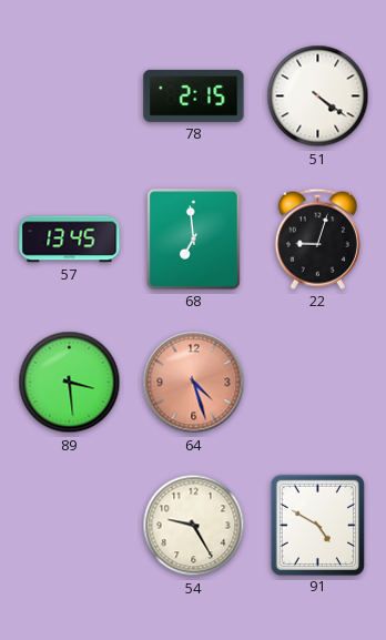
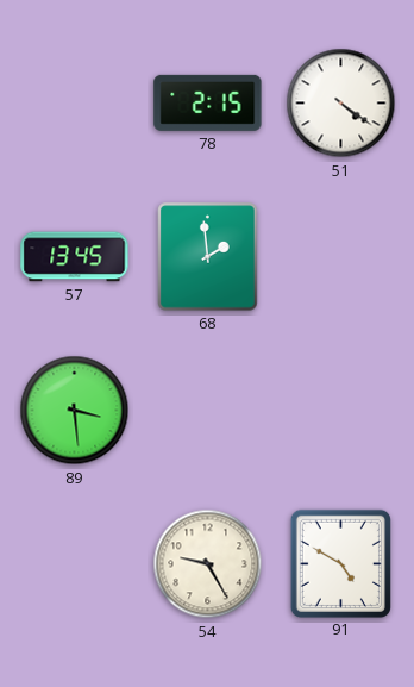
68: 6:59 -> 1:59
22: 9:03 -> none
64: 4:27 -> none
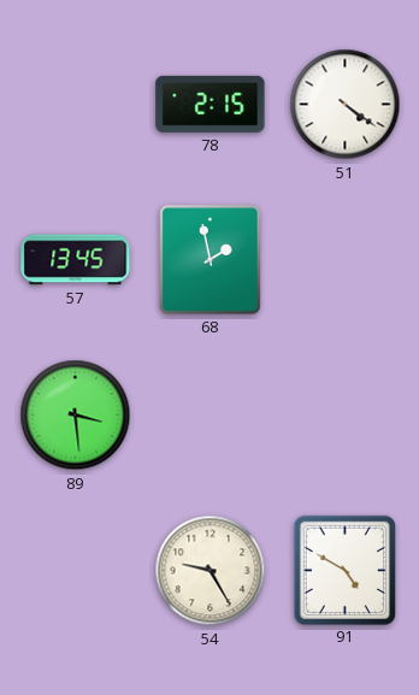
68: 1:59 -> 1:58
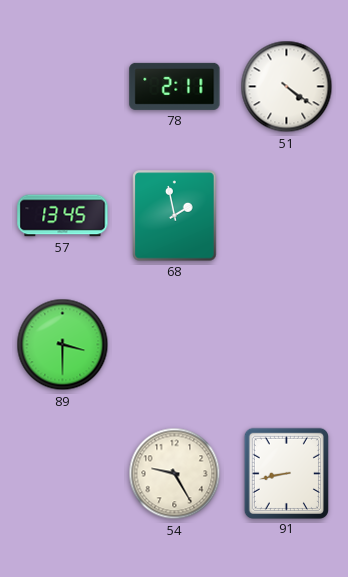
78: 2:15 -> 2:11
89: 3:29 -> 3:30
91: 4:50 -> 8:43
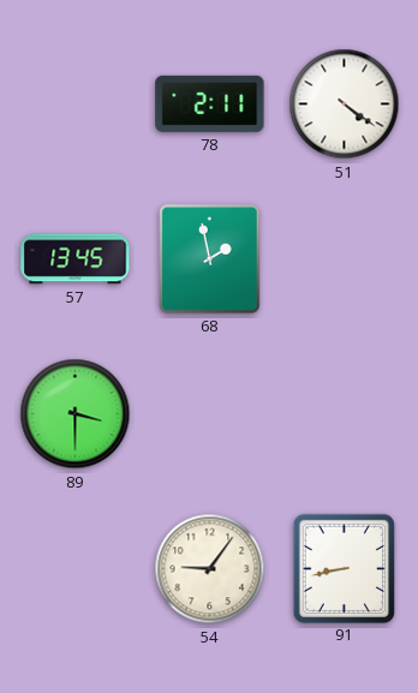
54: 9:25 -> 9:06
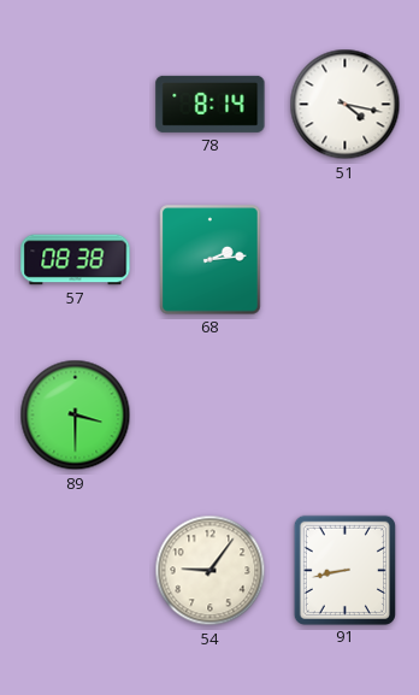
78: 2:11 -> 8:14
51: 4:21 -> 4:17
57: 13:45 -> 08:38
68: 1:58 -> 2:14
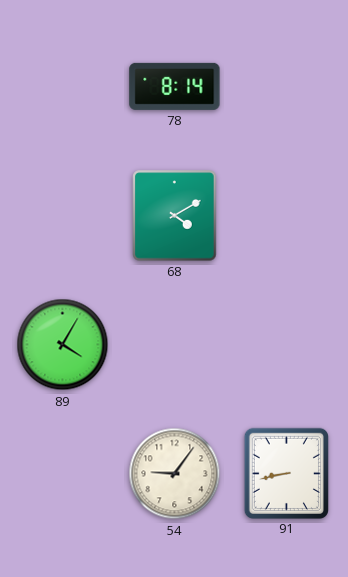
51: 4:17 -> none
57: 08:38 -> none
68: 2:14 -> 4:10
89: 3:30 -> 4:05
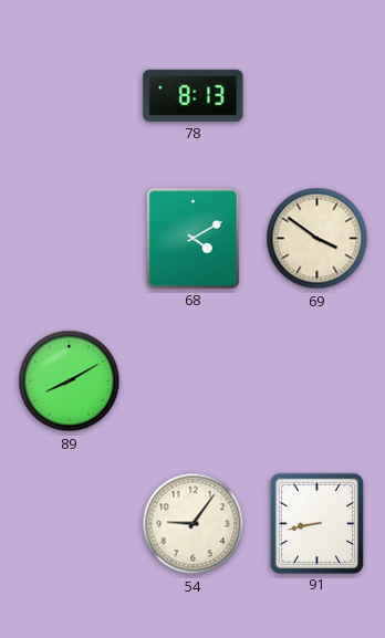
78: 8:14 -> 8:13
69: none -> 3:51
89: 4:05 -> 8:10
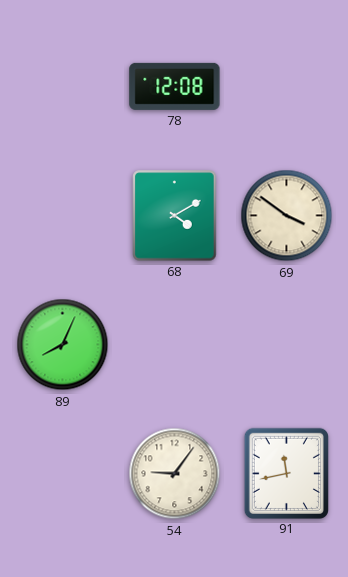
78: 8:13 -> 12:08
89: 8:10 -> 8:04
91: 8:43 -> 11:43
